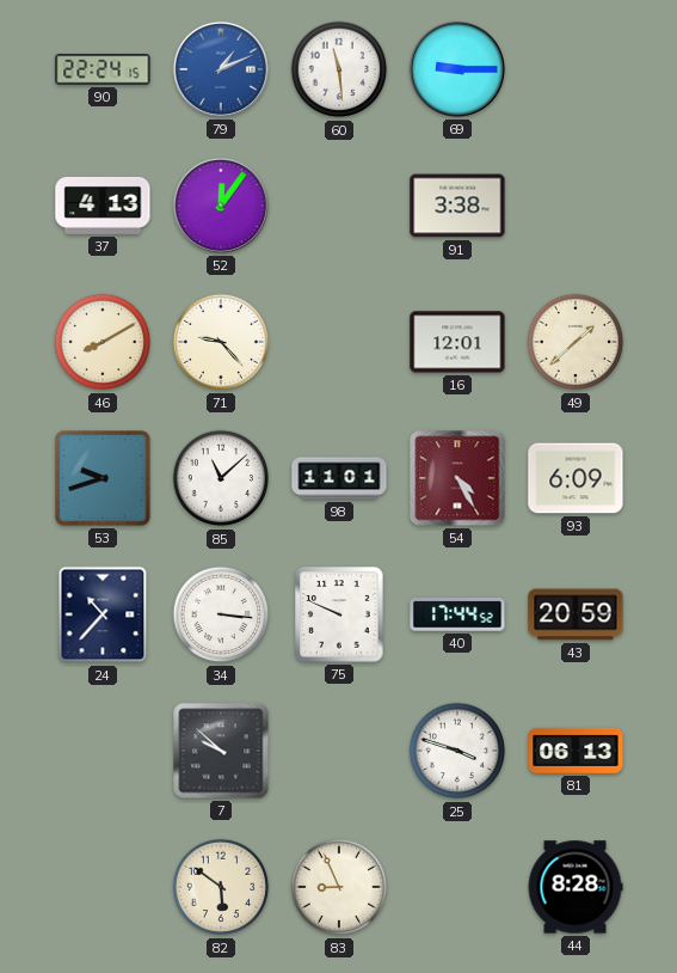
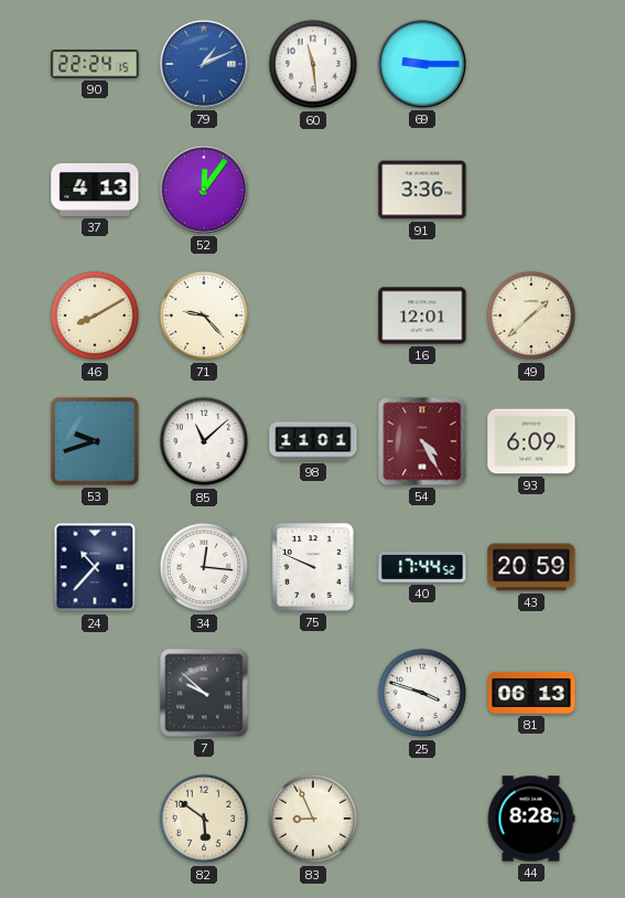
91: 3:38 -> 3:36
34: 3:16 -> 12:16
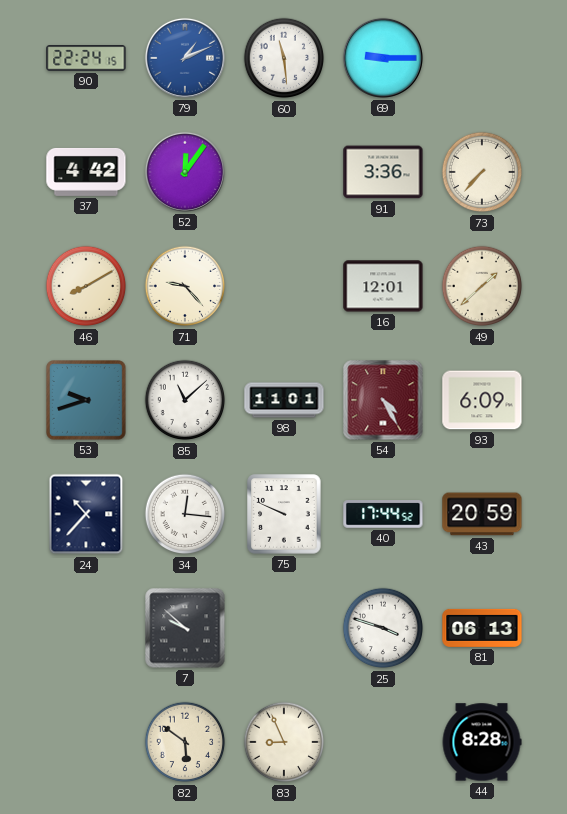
37: 4:13 -> 4:42
73: none -> 7:37
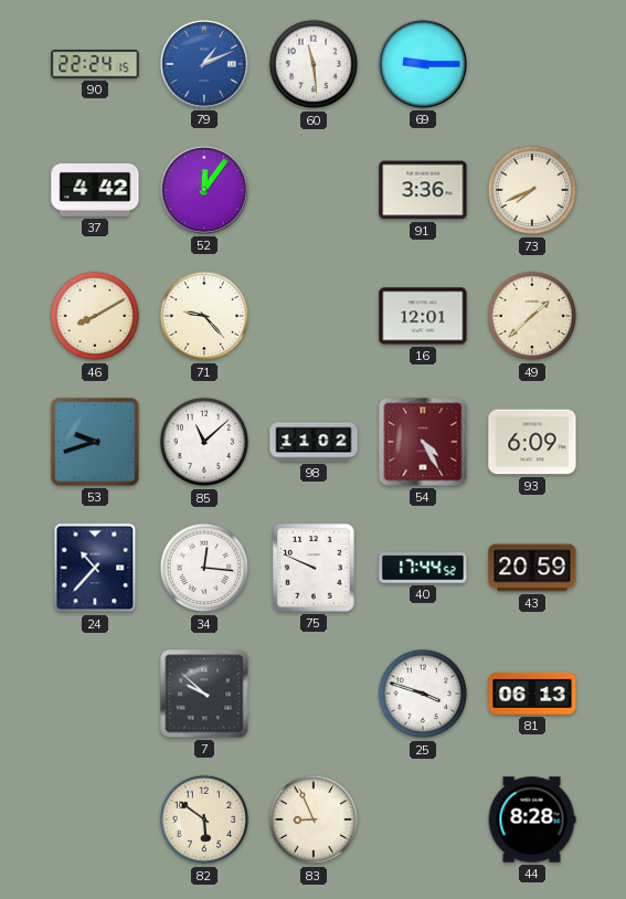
73: 7:37 -> 7:41
98: 11:01 -> 11:02
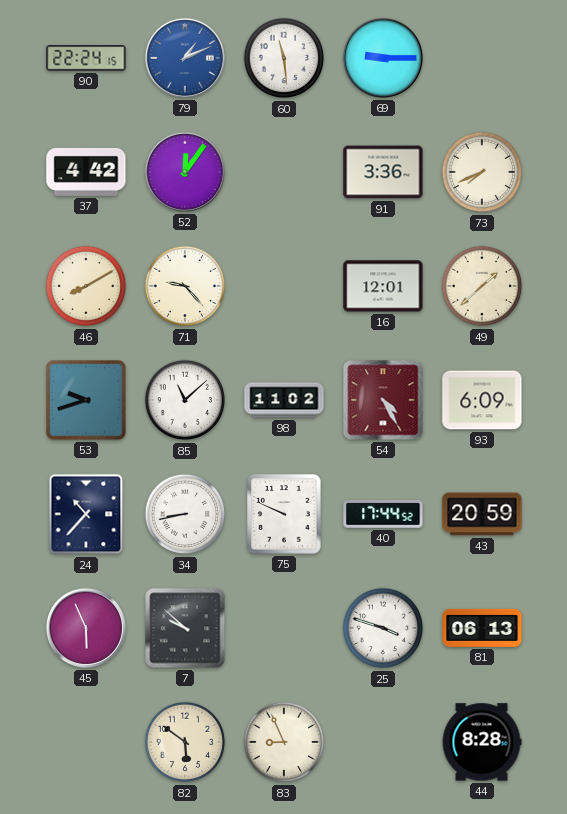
34: 12:16 -> 8:43
45: none -> 5:56
